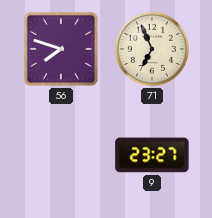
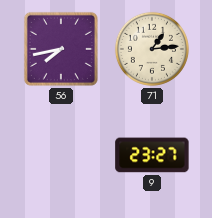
56: 7:48 -> 7:43
71: 6:56 -> 1:14
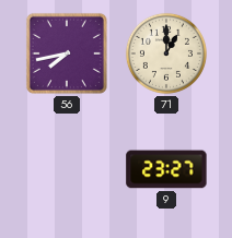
71: 1:14 -> 1:00
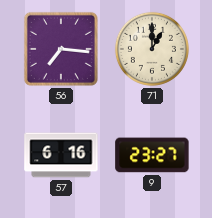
56: 7:43 -> 7:16
57: none -> 6:16
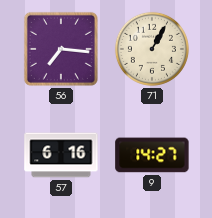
71: 1:00 -> 1:05
9: 23:27 -> 14:27
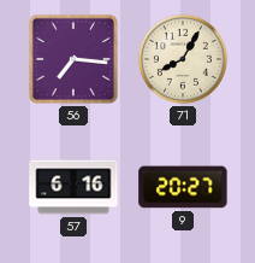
71: 1:05 -> 8:05
9: 14:27 -> 20:27
